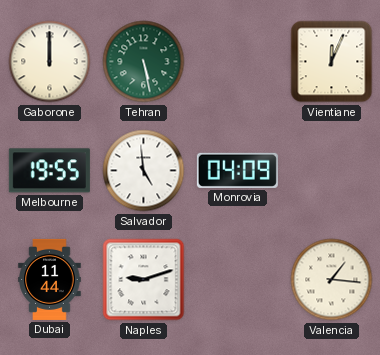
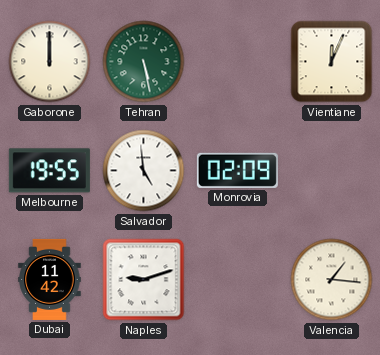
Monrovia: 04:09 -> 02:09
Dubai: 11:44 -> 11:42
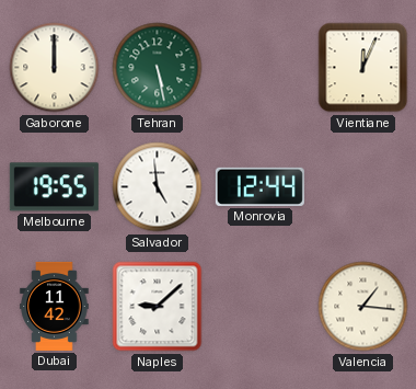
Monrovia: 02:09 -> 12:44
Naples: 9:12 -> 9:08
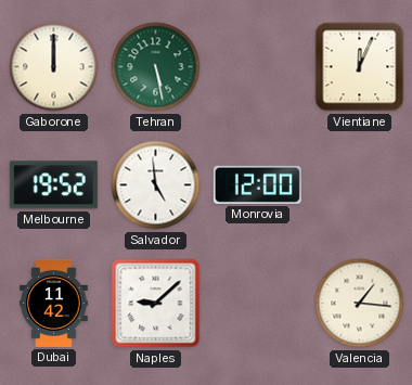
Melbourne: 19:55 -> 19:52
Monrovia: 12:44 -> 12:00
